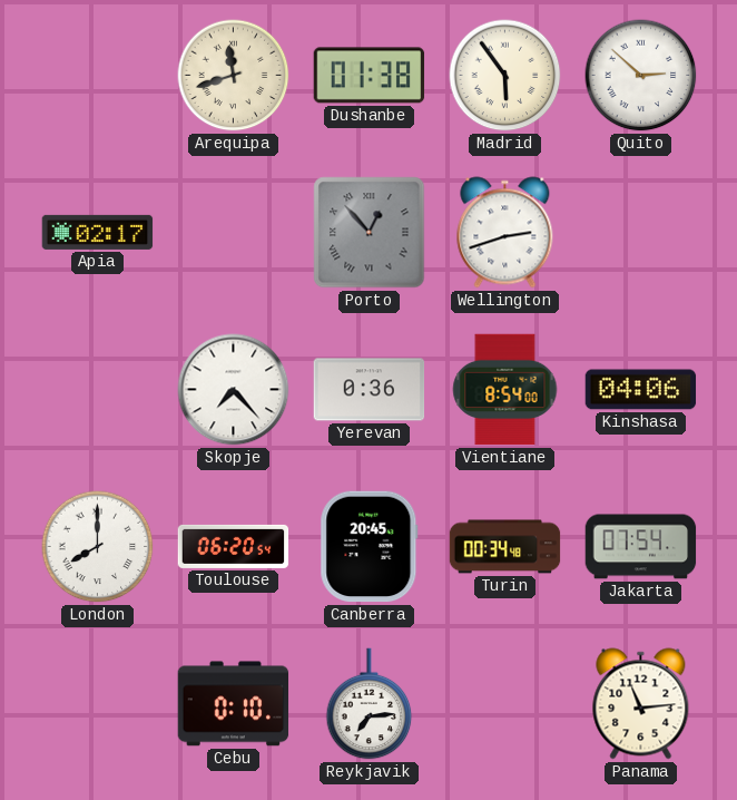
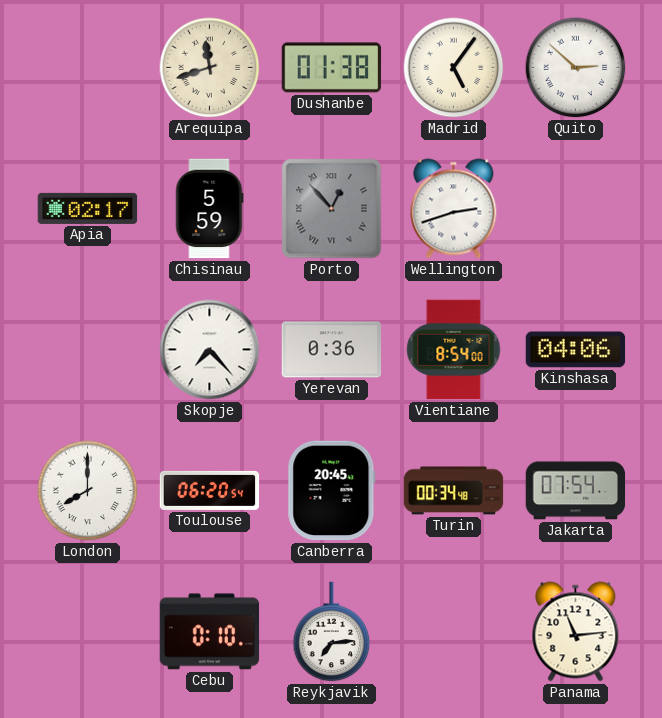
Madrid: 5:54 -> 5:06
Chisinau: none -> 5:59
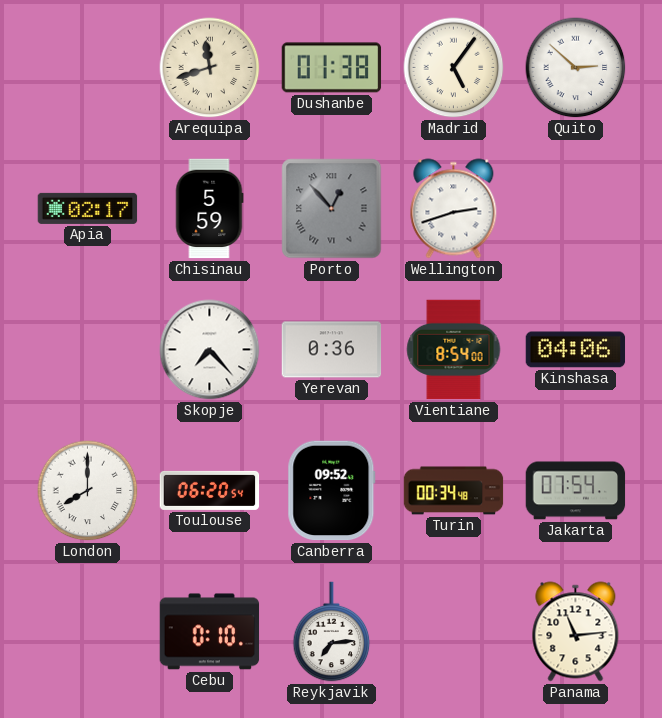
Canberra: 20:45 -> 09:52
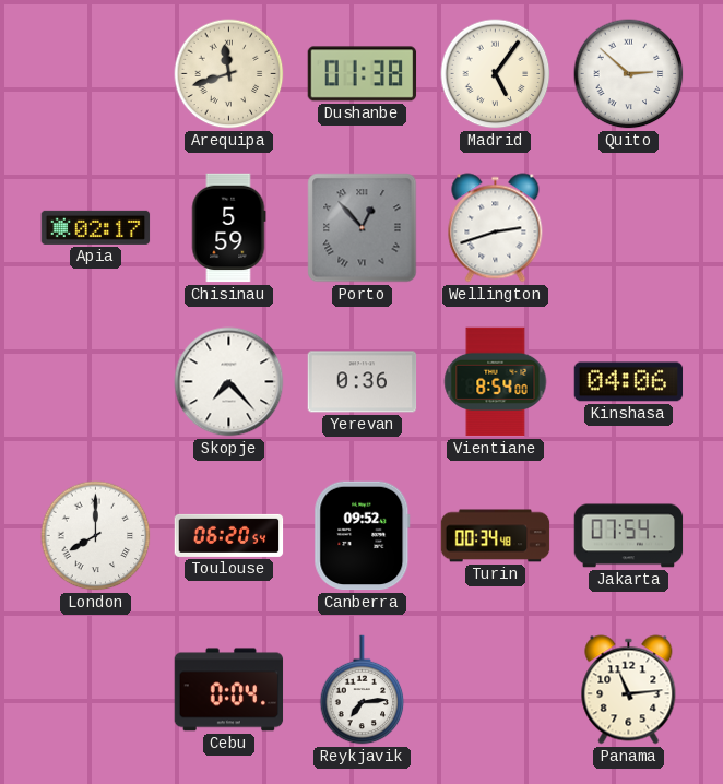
Cebu: 0:10 -> 0:04
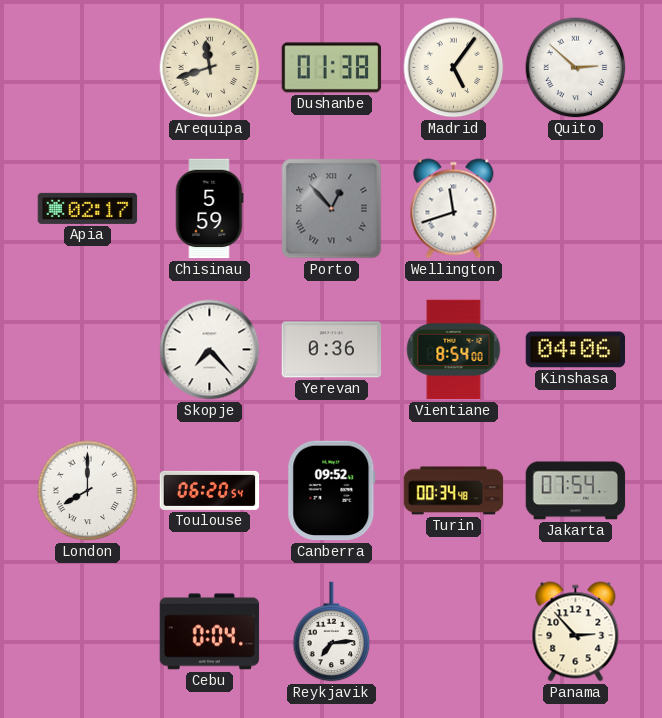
Wellington: 2:42 -> 11:42
Panama: 11:14 -> 2:53
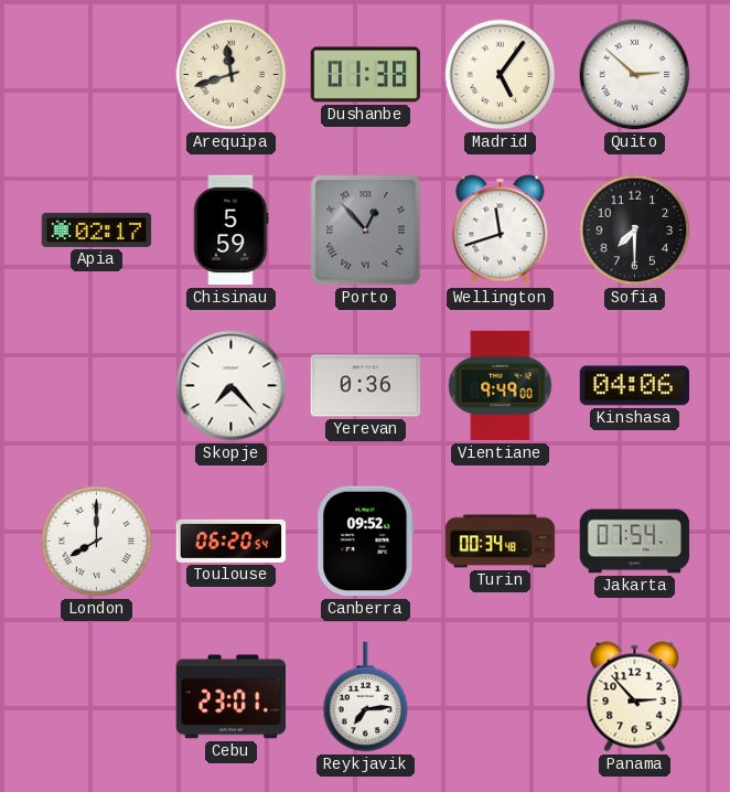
Sofia: none -> 7:30
Vientiane: 8:54 -> 9:49
Cebu: 0:04 -> 23:01
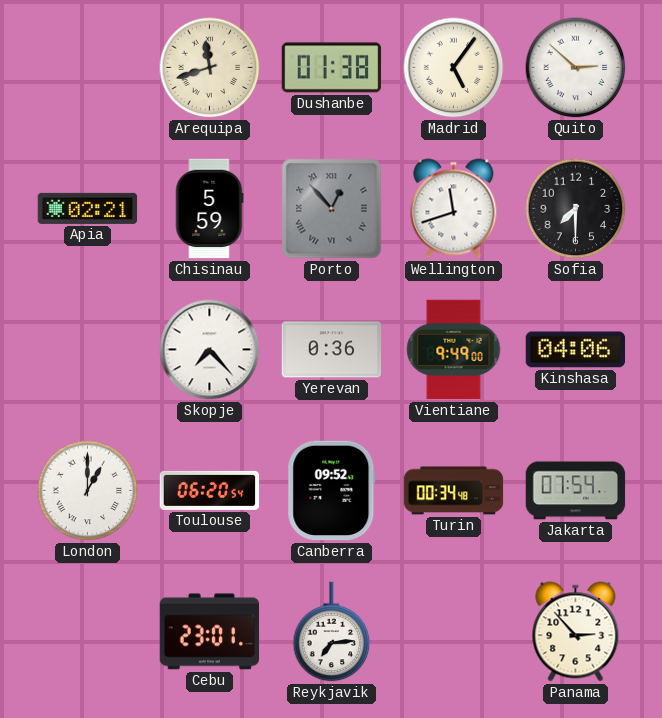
Apia: 02:17 -> 02:21
London: 8:00 -> 1:00
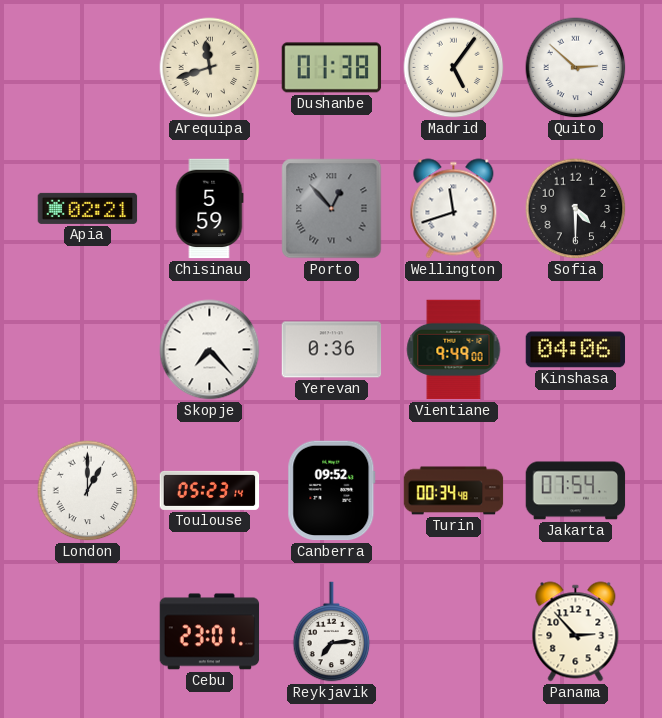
Sofia: 7:30 -> 4:30
Toulouse: 06:20 -> 05:23
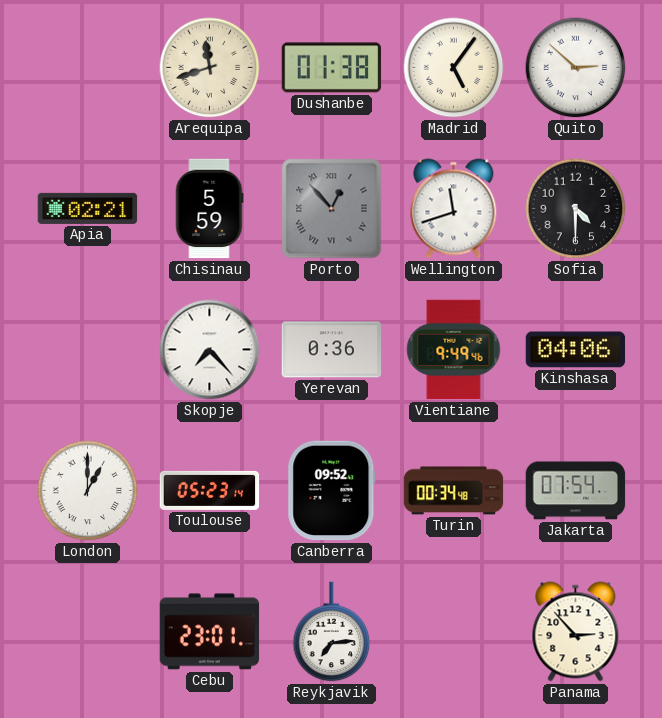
Vientiane: 9:49:00 -> 9:49:46
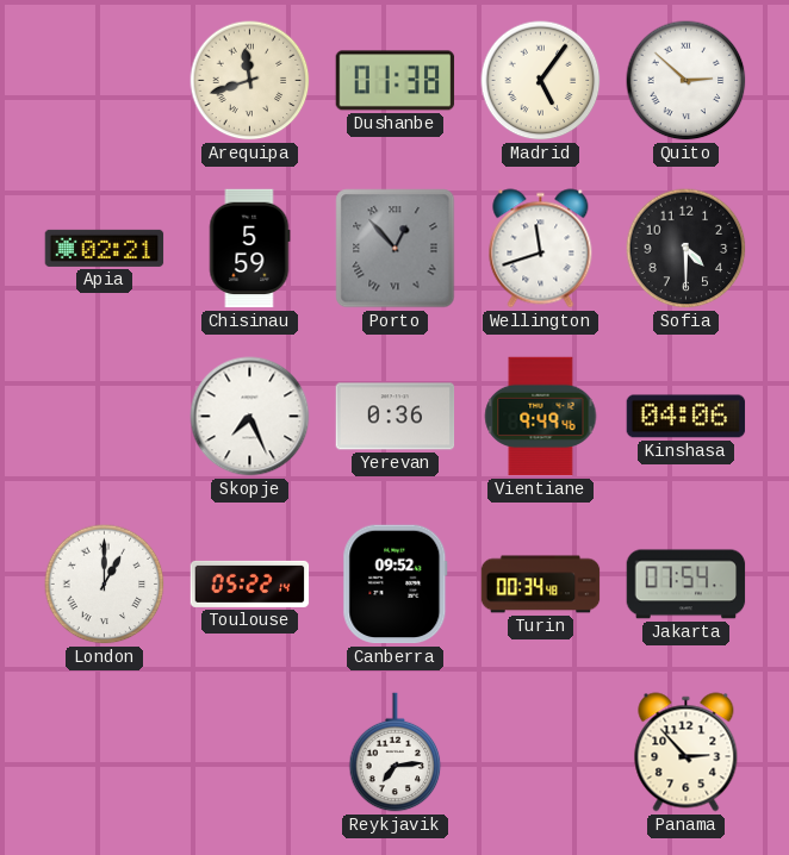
Skopje: 7:23 -> 7:26
Toulouse: 05:23 -> 05:22
Cebu: 23:01 -> none
